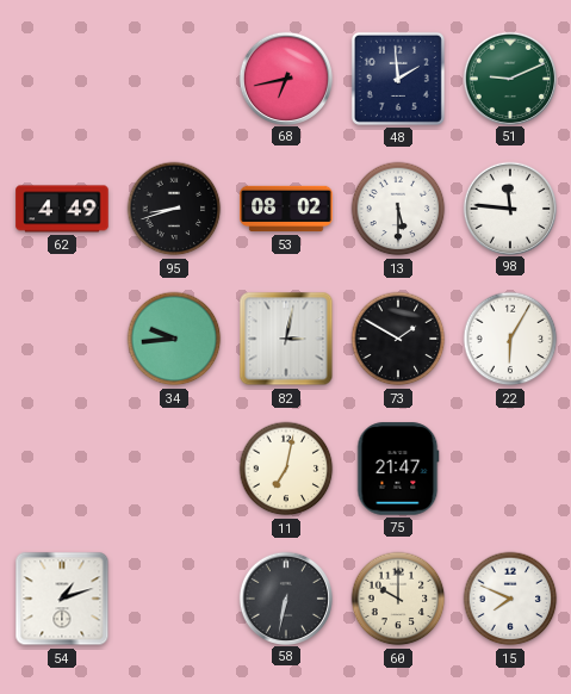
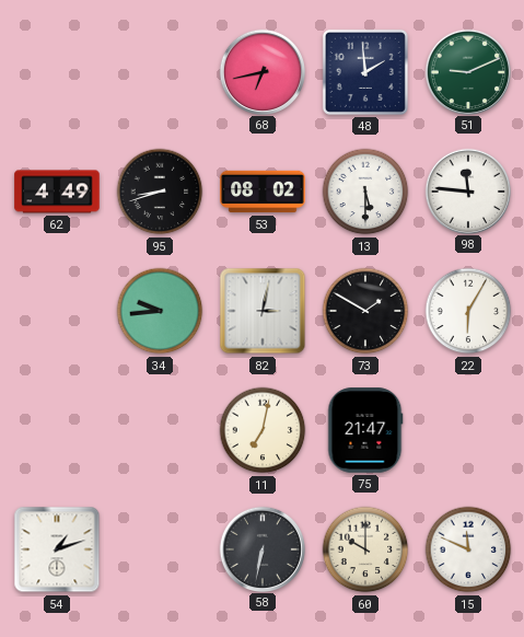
15: 7:49 -> 11:49
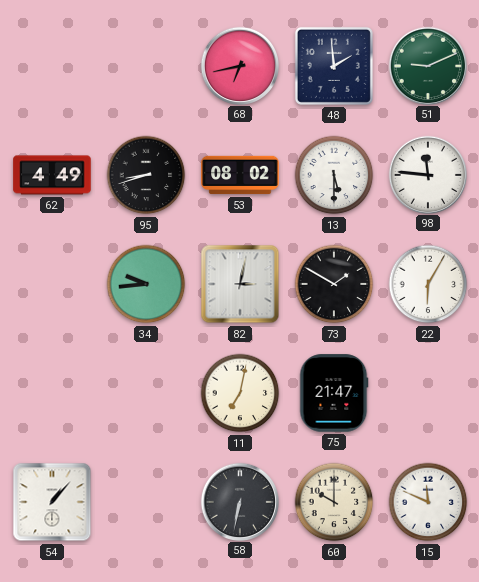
54: 1:12 -> 1:07
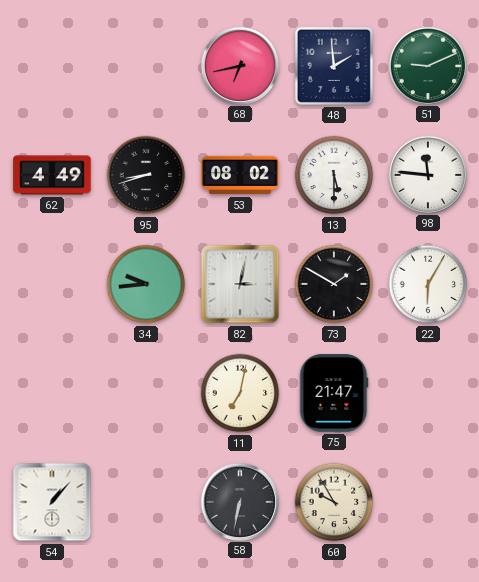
60: 10:00 -> 9:55
15: 11:49 -> none
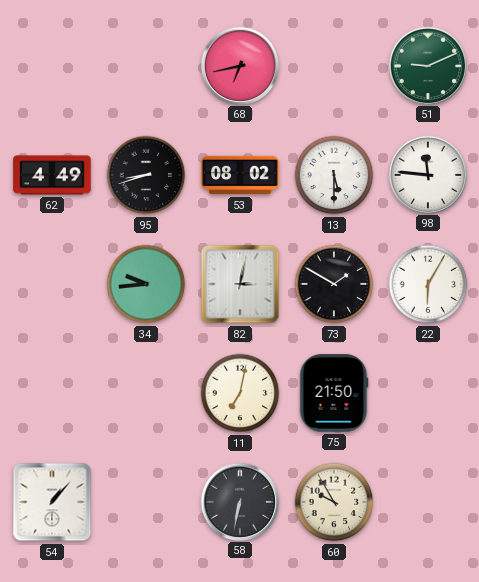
48: 1:59 -> none
75: 21:47 -> 21:50
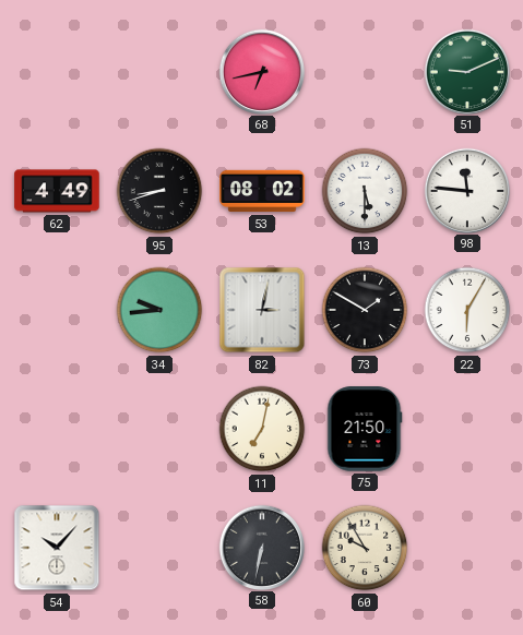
54: 1:07 -> 10:07
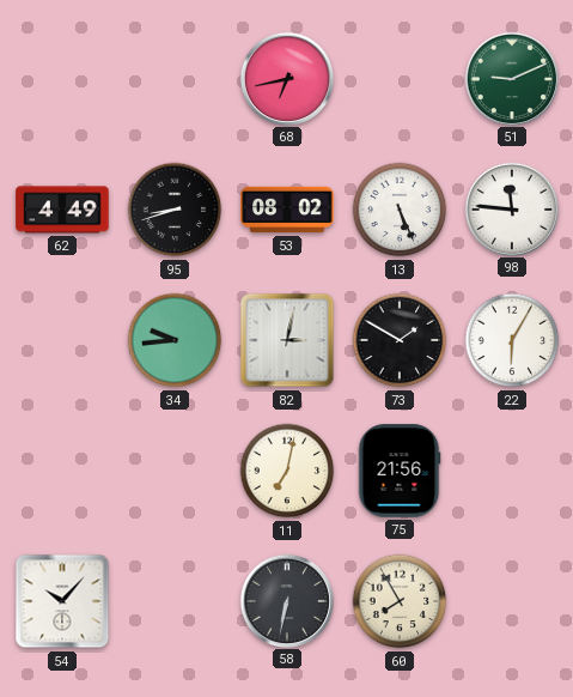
13: 5:30 -> 5:26
75: 21:50 -> 21:56
60: 9:55 -> 7:55
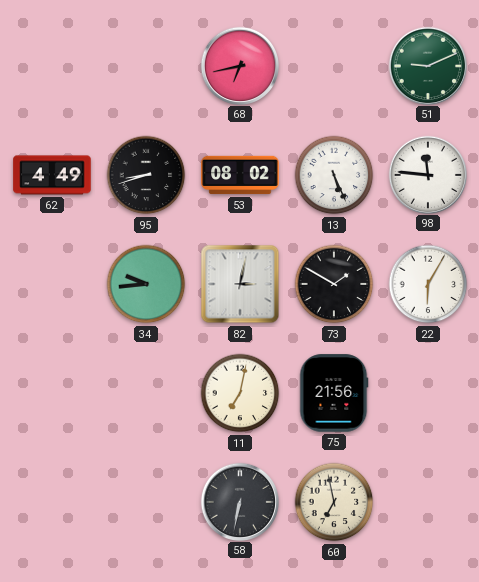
54: 10:07 -> none
60: 7:55 -> 6:58
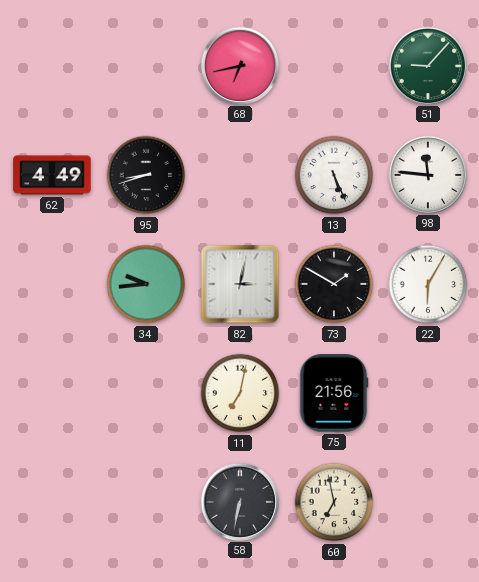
51: 9:11 -> 9:07
53: 08:02 -> none
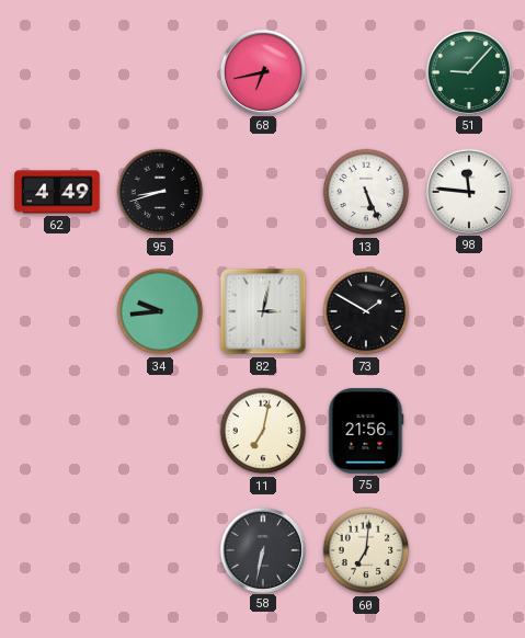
22: 6:05 -> none
60: 6:58 -> 7:01
